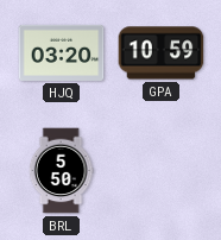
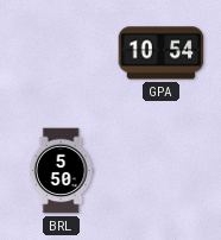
HJQ: 03:20 -> none
GPA: 10:59 -> 10:54
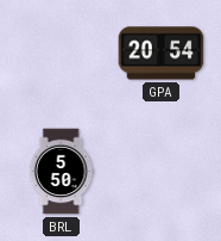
GPA: 10:54 -> 20:54
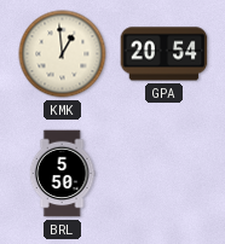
KMK: none -> 12:59
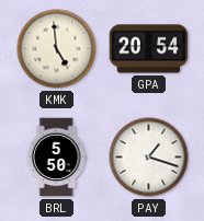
KMK: 12:59 -> 4:59
PAY: none -> 1:18
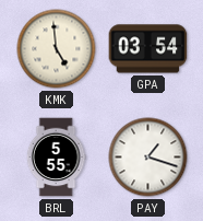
GPA: 20:54 -> 03:54
BRL: 5:50 -> 5:55
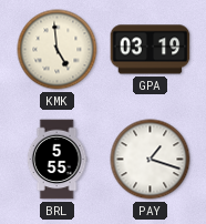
GPA: 03:54 -> 03:19
